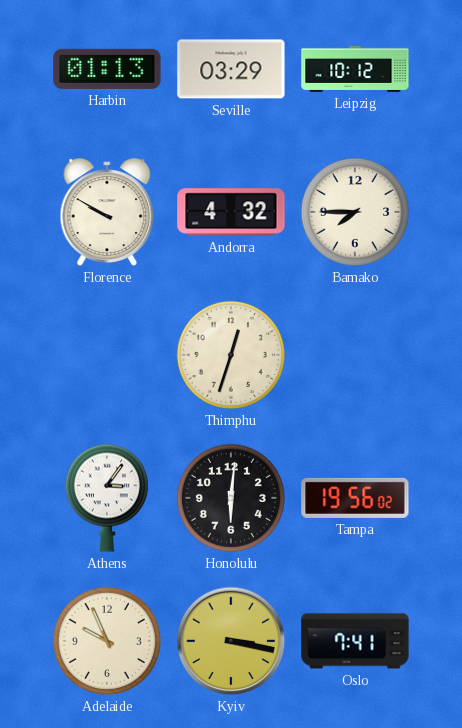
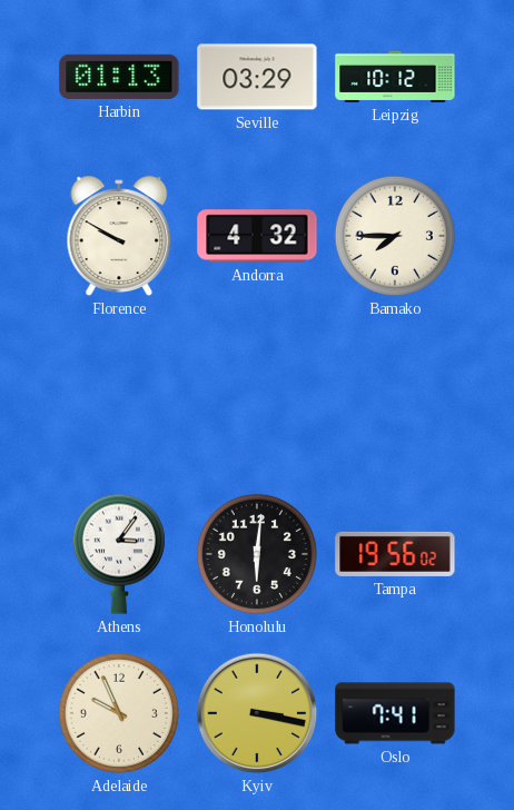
Thimphu: 12:33 -> none
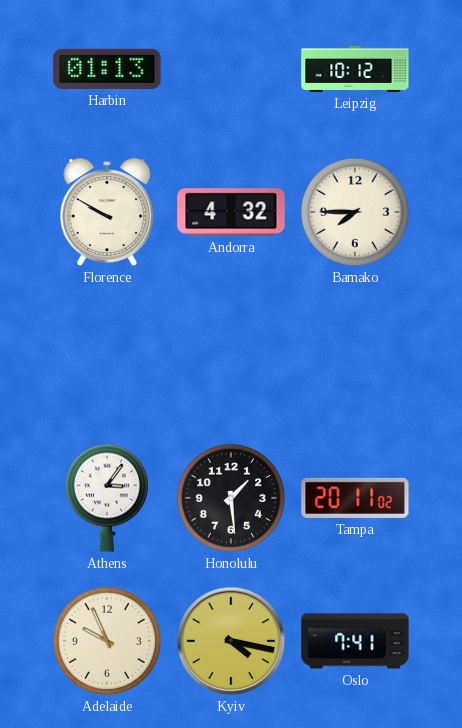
Seville: 03:29 -> none
Honolulu: 6:01 -> 1:29
Tampa: 19:56 -> 20:11
Kyiv: 3:17 -> 4:17
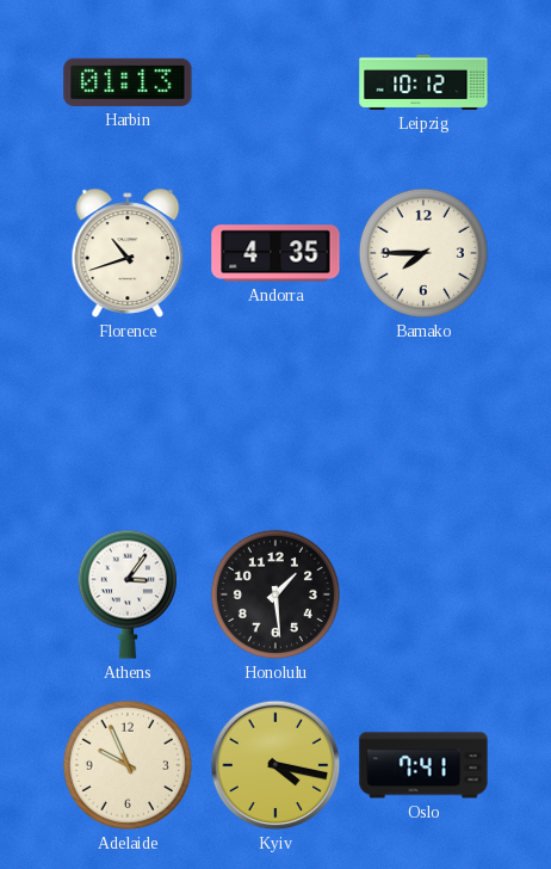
Florence: 9:50 -> 10:42
Andorra: 4:32 -> 4:35
Tampa: 20:11 -> none
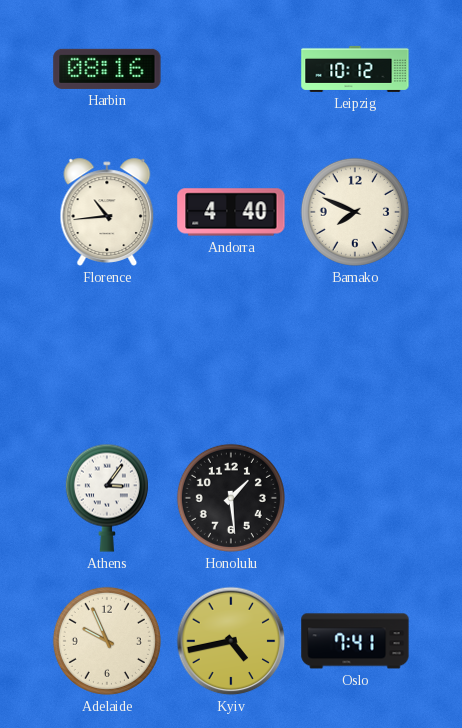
Harbin: 01:13 -> 08:16
Florence: 10:42 -> 10:44
Andorra: 4:35 -> 4:40
Bamako: 7:45 -> 7:49
Kyiv: 4:17 -> 4:43
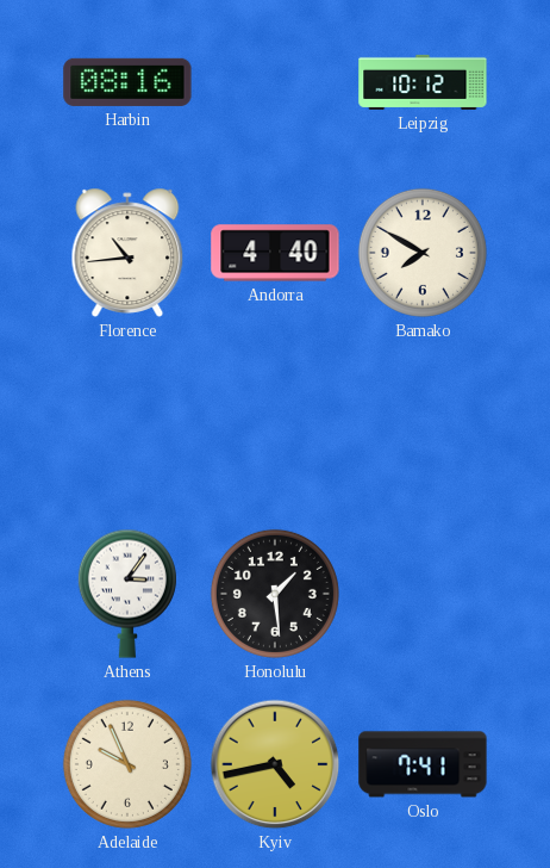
Bamako: 7:49 -> 7:50
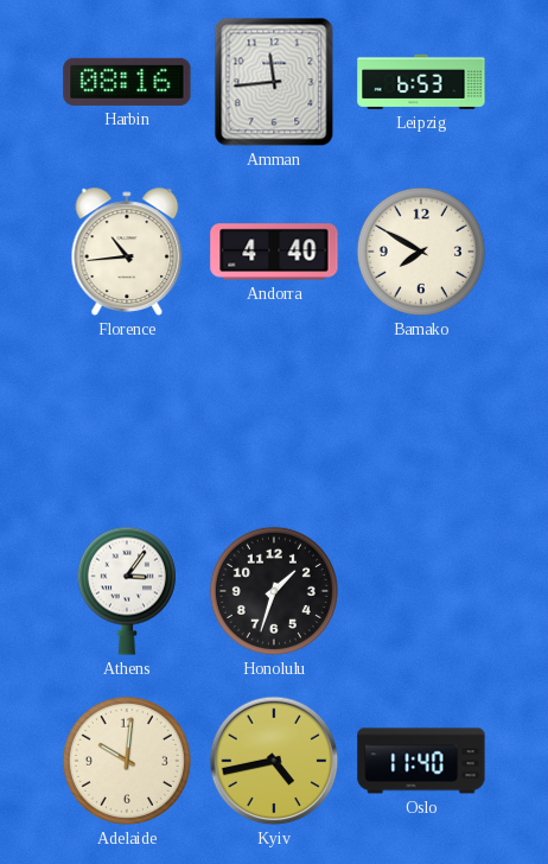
Amman: none -> 11:44
Leipzig: 10:12 -> 6:53
Honolulu: 1:29 -> 1:33
Adelaide: 9:56 -> 10:01
Oslo: 7:41 -> 11:40
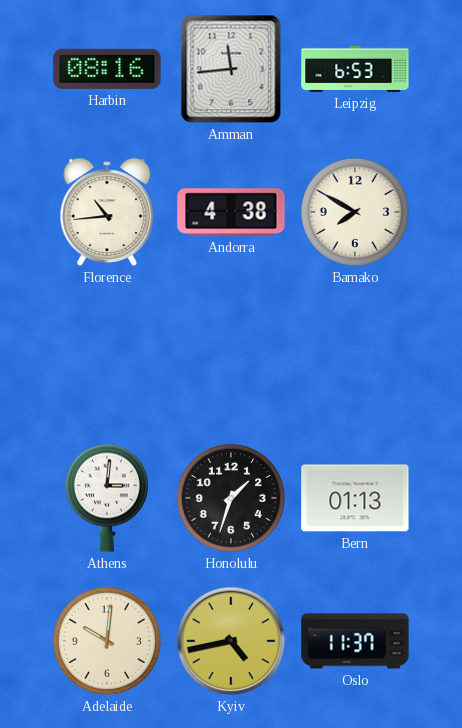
Andorra: 4:40 -> 4:38
Athens: 3:06 -> 3:01
Bern: none -> 01:13
Oslo: 11:40 -> 11:37
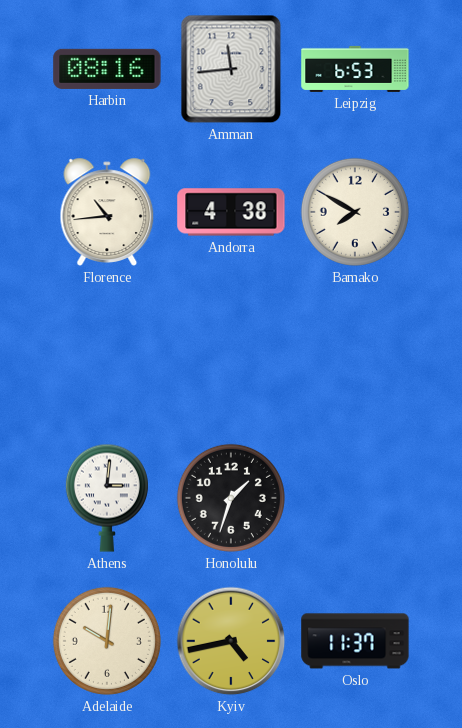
Bern: 01:13 -> none
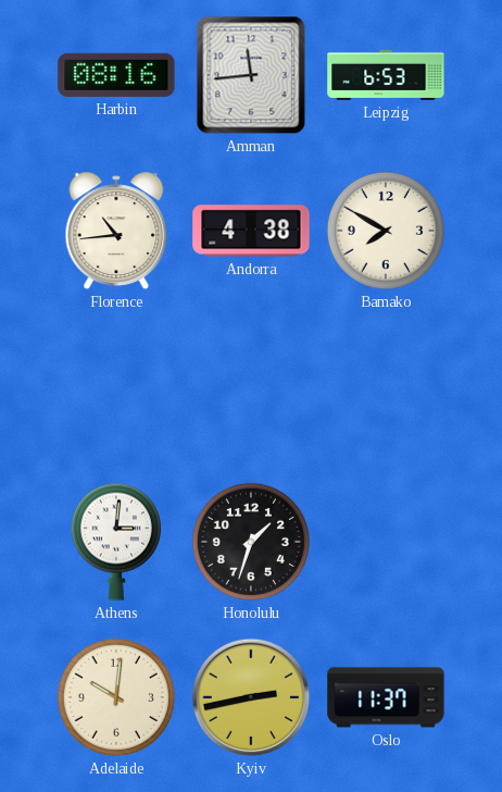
Kyiv: 4:43 -> 2:43
